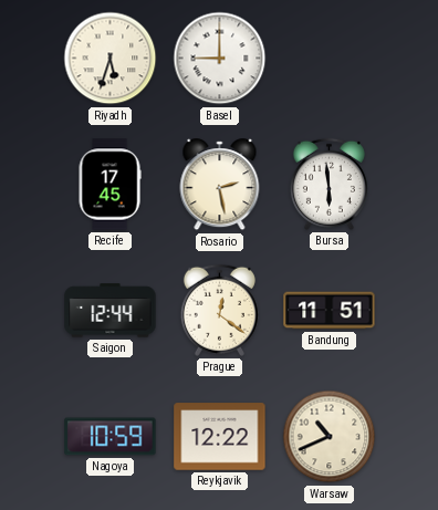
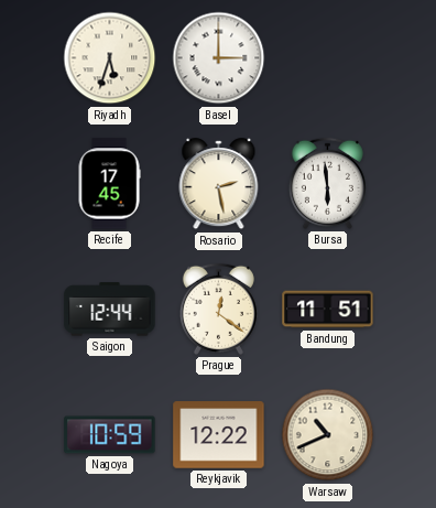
Basel: 9:00 -> 3:00
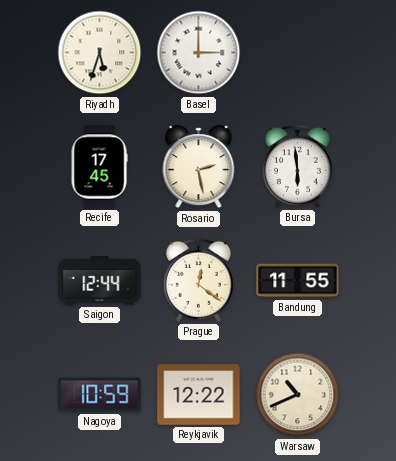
Bandung: 11:51 -> 11:55
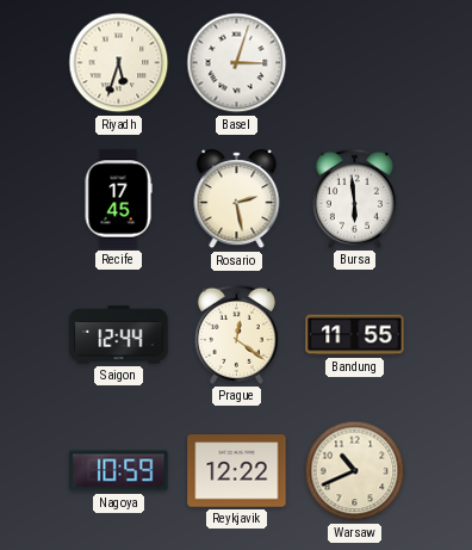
Basel: 3:00 -> 3:03
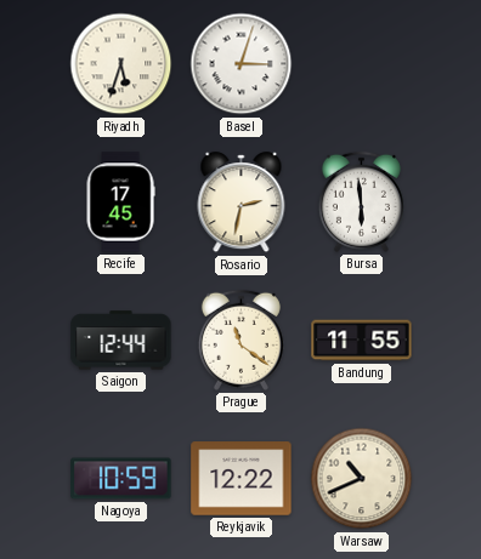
Rosario: 2:28 -> 2:32
Prague: 12:21 -> 11:21
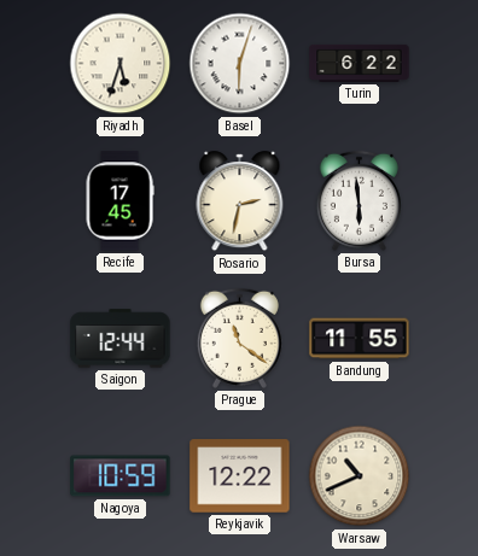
Basel: 3:03 -> 6:03
Turin: none -> 6:22
